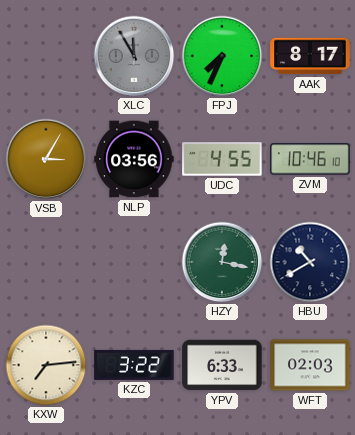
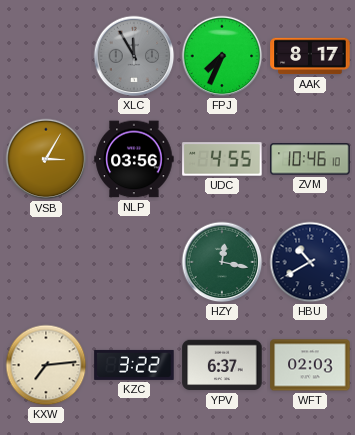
YPV: 6:33 -> 6:37
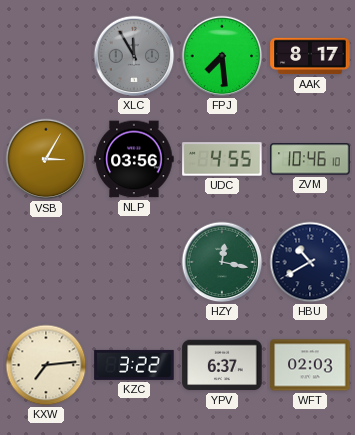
FPJ: 7:34 -> 7:29
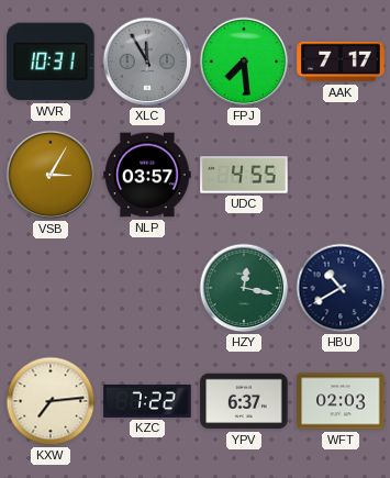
WVR: none -> 10:31
AAK: 8:17 -> 7:17
NLP: 03:56 -> 03:57
ZVM: 10:46 -> none
KZC: 3:22 -> 7:22
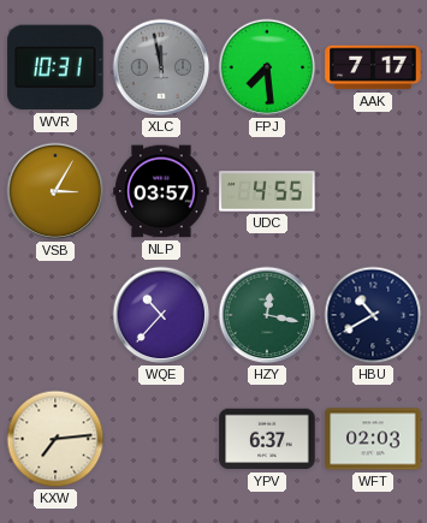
XLC: 11:55 -> 11:58
WQE: none -> 10:37
KZC: 7:22 -> none
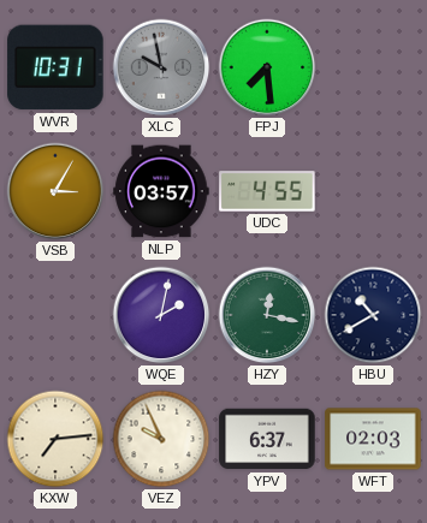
XLC: 11:58 -> 9:58
AAK: 7:17 -> none
WQE: 10:37 -> 2:02
VEZ: none -> 9:56
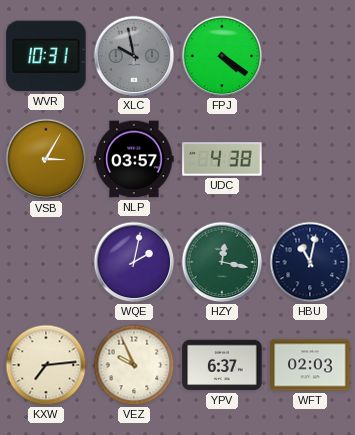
FPJ: 7:29 -> 4:21
UDC: 4:55 -> 4:38
HBU: 10:40 -> 11:02
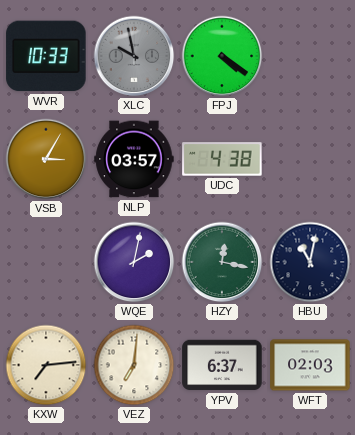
WVR: 10:31 -> 10:33
VEZ: 9:56 -> 7:01
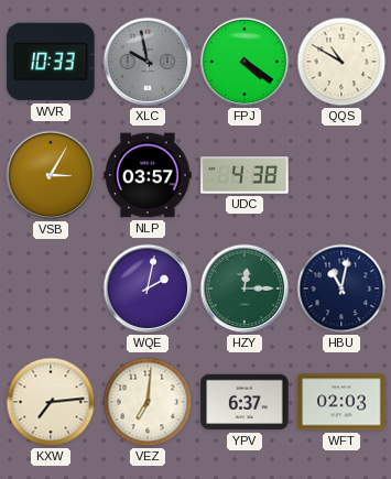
QQS: none -> 10:50
HZY: 12:17 -> 12:15
